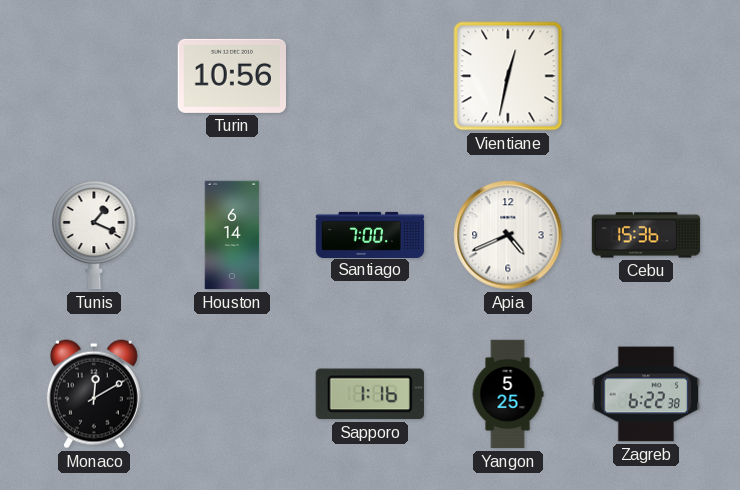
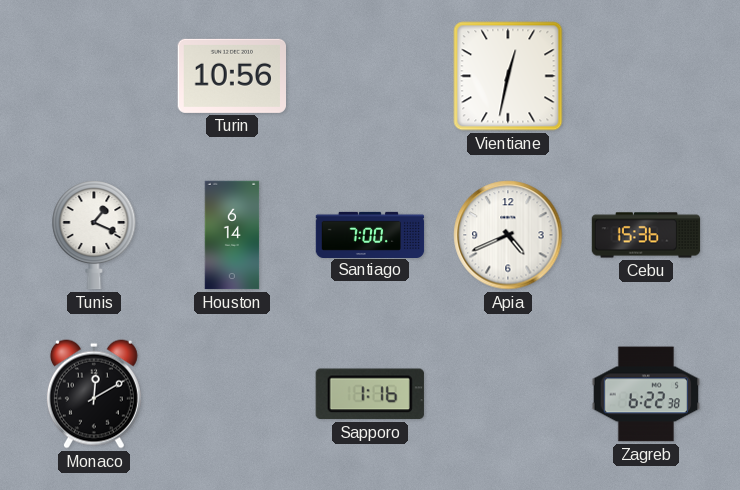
Yangon: 5:25 -> none
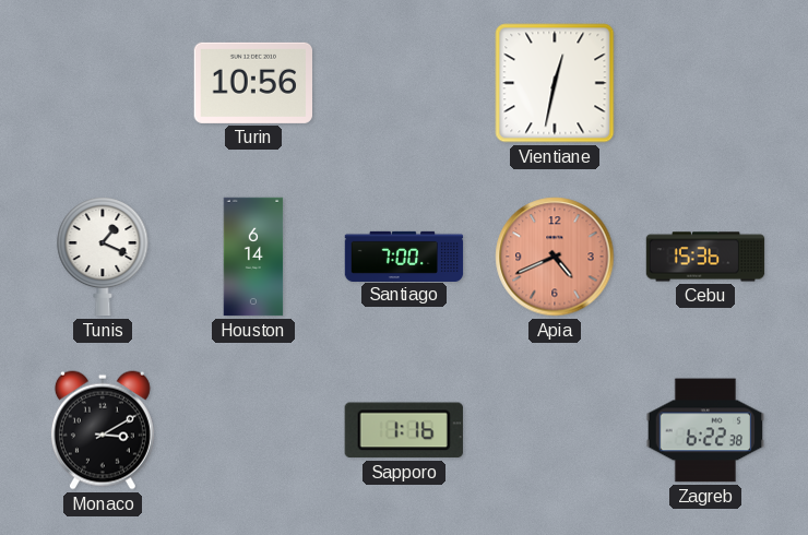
Apia dial: white -> salmon
Monaco: 12:10 -> 3:10
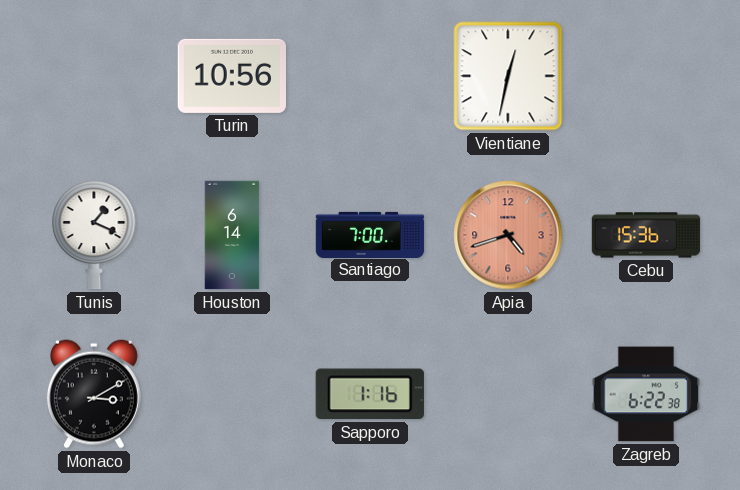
Apia: 4:41 -> 4:42
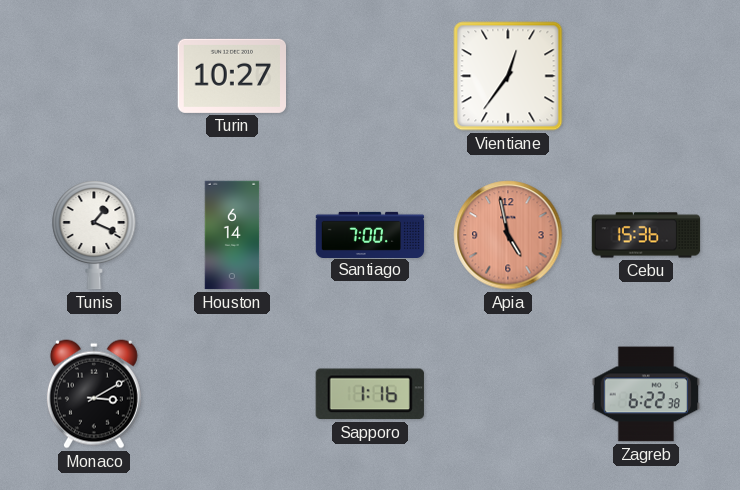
Turin: 10:56 -> 10:27
Vientiane: 12:32 -> 12:36
Apia: 4:42 -> 4:58
